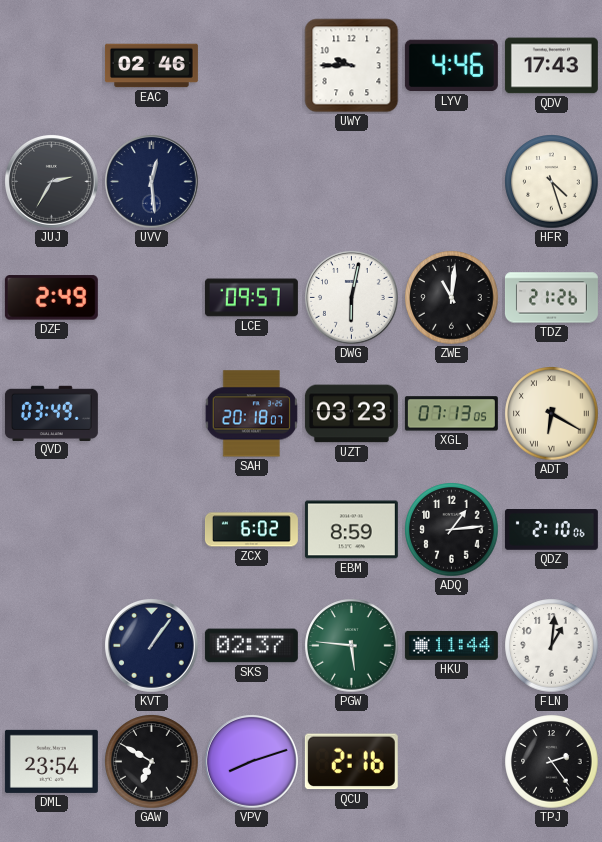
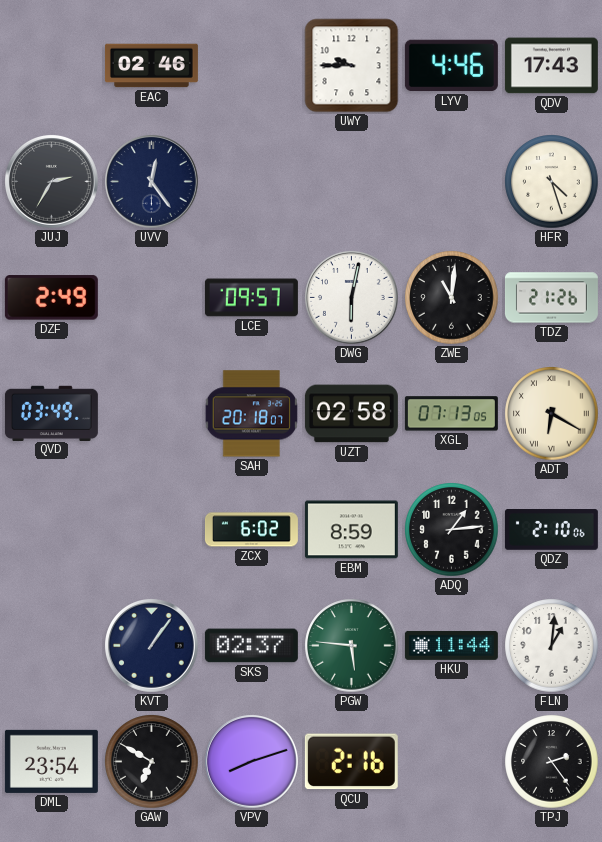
UVV: 12:29 -> 12:24
UZT: 03:23 -> 02:58
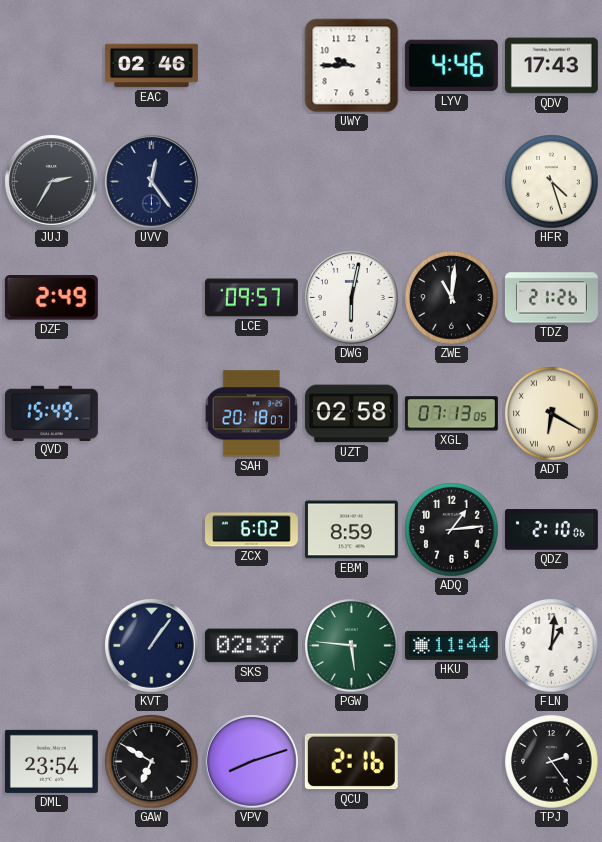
QVD: 03:49 -> 15:49
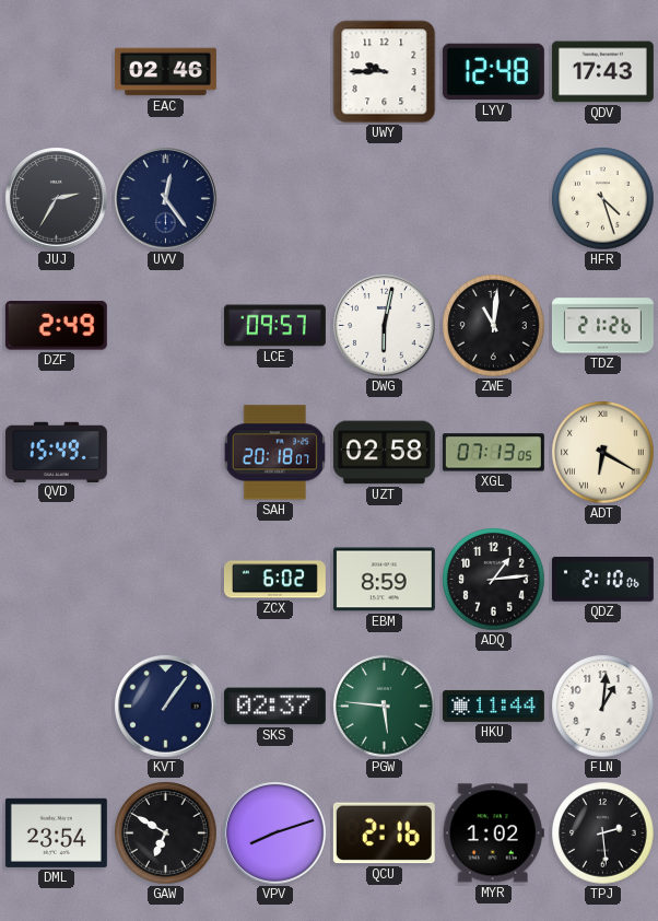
LYV: 4:46 -> 12:48
MYR: none -> 1:02
TPJ: 2:24 -> 2:29
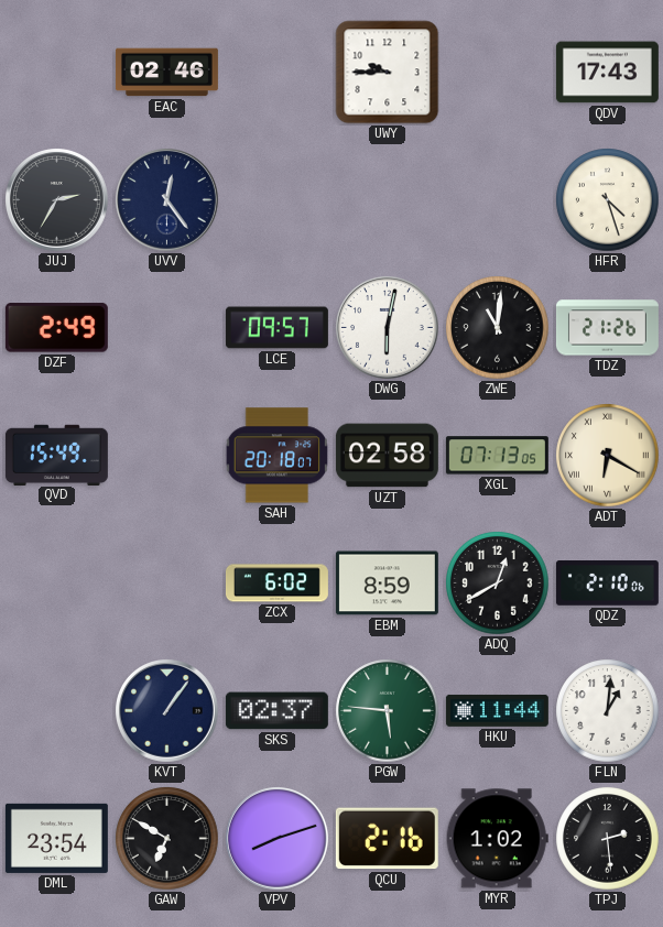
LYV: 12:48 -> none
ADQ: 1:14 -> 12:40
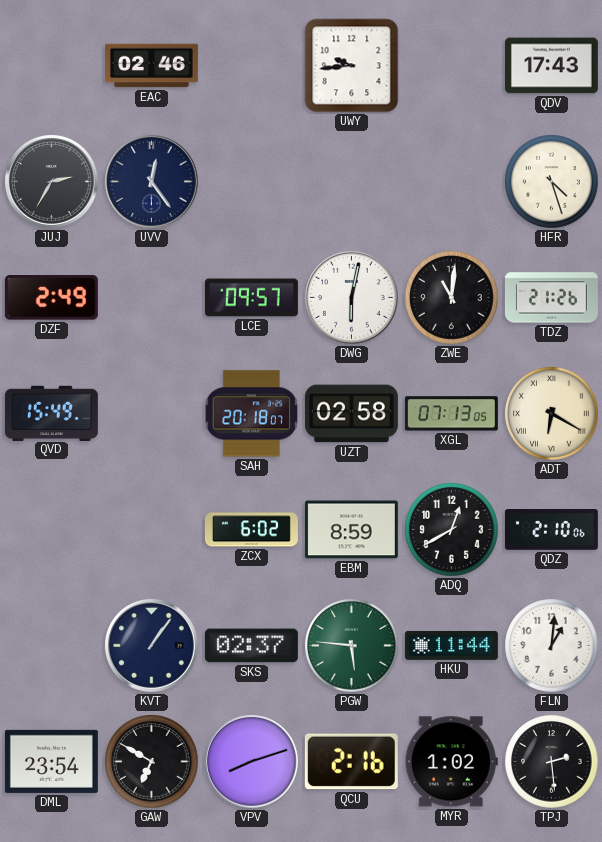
UWY: 9:45 -> 9:44
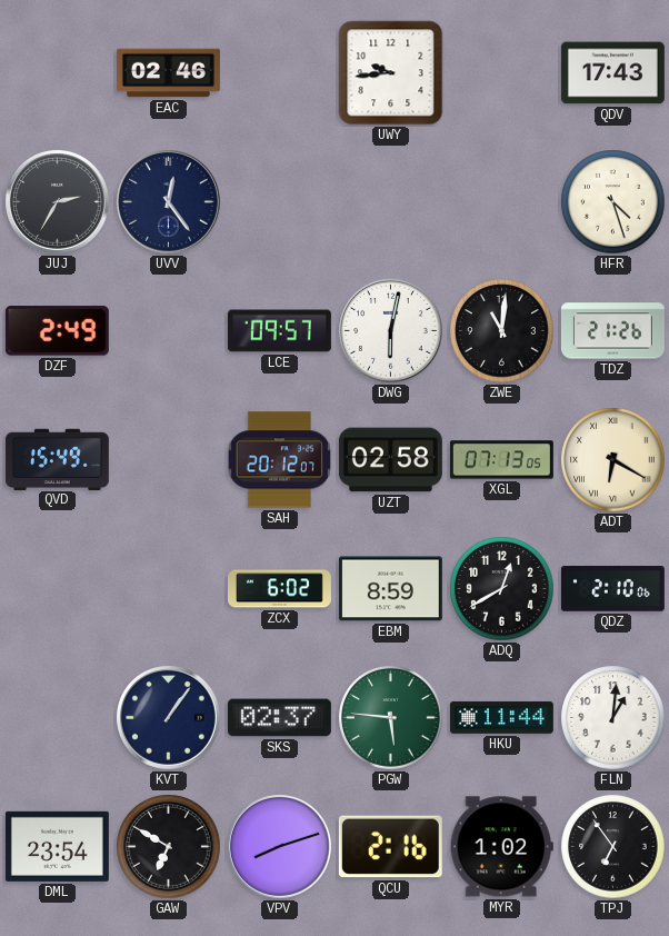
SAH: 20:18 -> 20:12
TPJ: 2:29 -> 6:54
